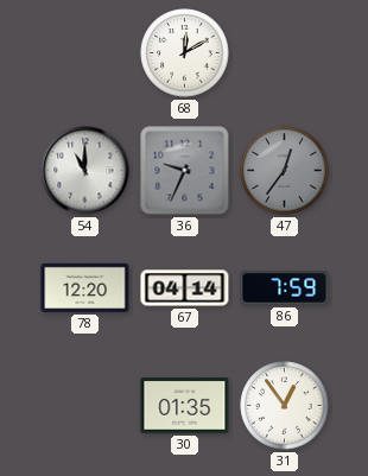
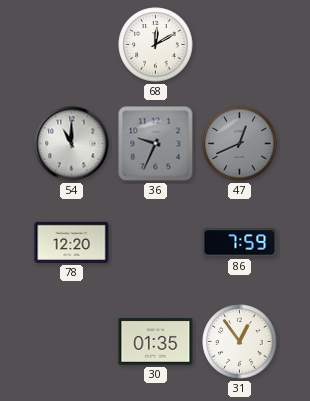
47: 12:36 -> 12:41
67: 04:14 -> none
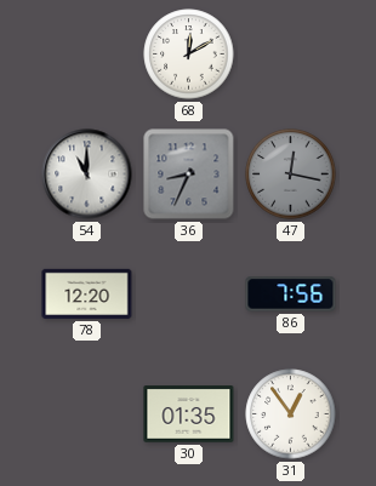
36: 9:34 -> 8:34
47: 12:41 -> 12:17
86: 7:59 -> 7:56
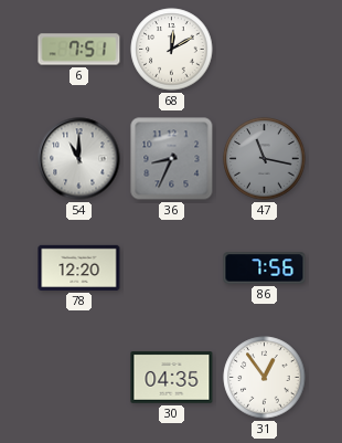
6: none -> 7:51
47: 12:17 -> 11:17
30: 01:35 -> 04:35
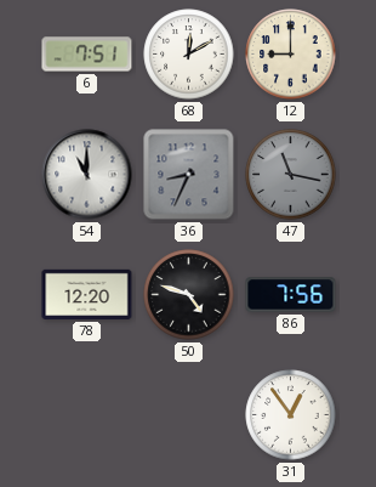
12: none -> 9:00
50: none -> 4:48
30: 04:35 -> none
